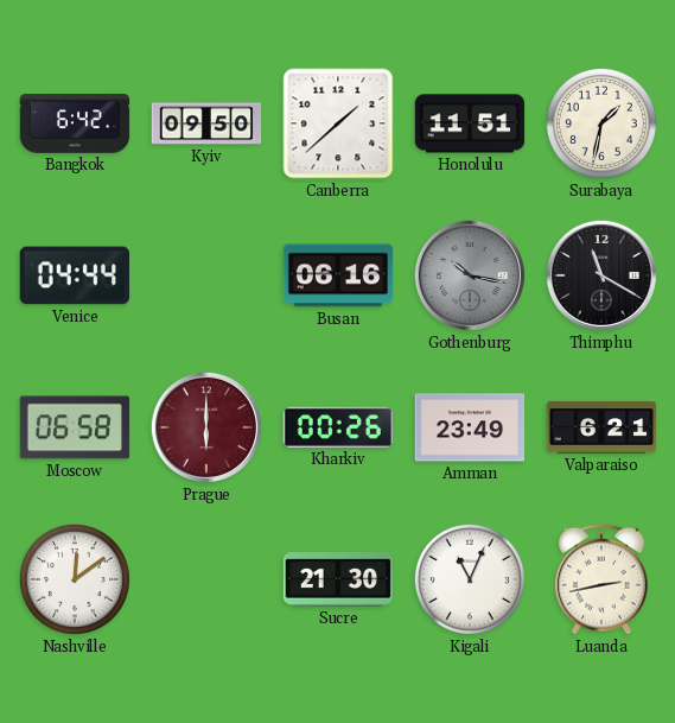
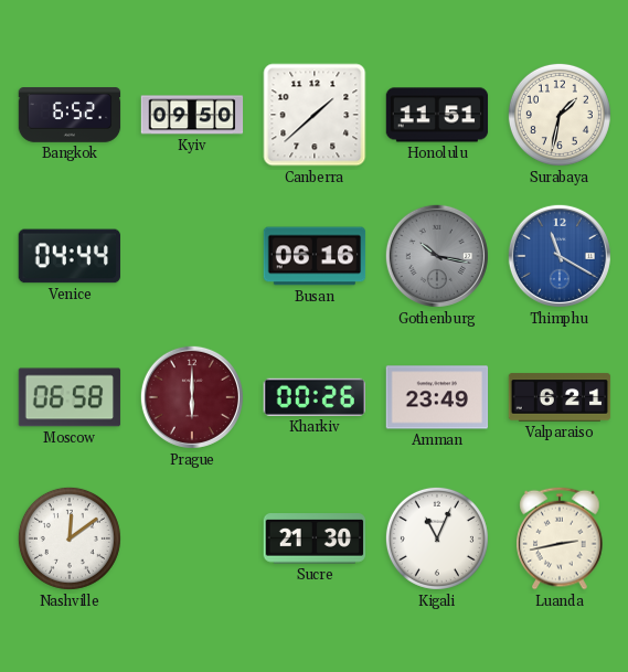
Bangkok: 6:42 -> 6:52
Thimphu dial: black -> blue
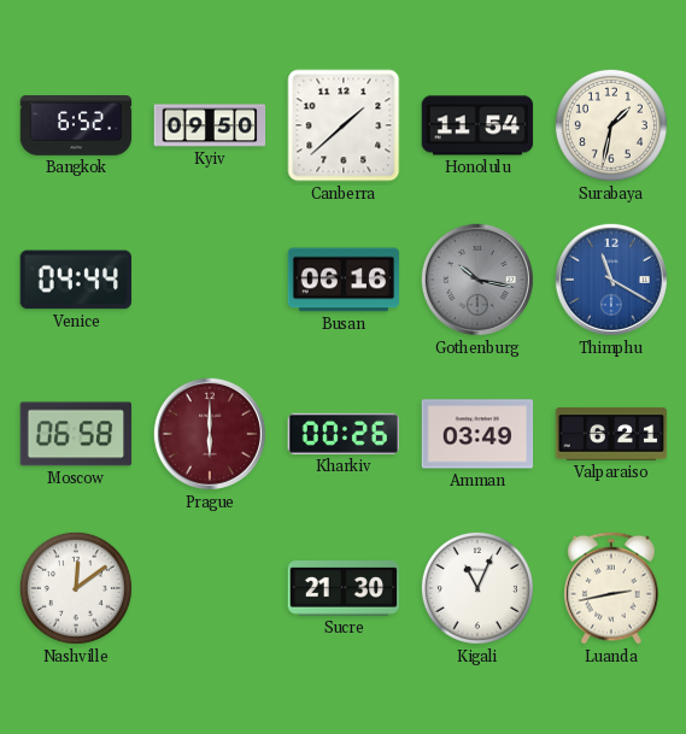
Honolulu: 11:51 -> 11:54
Amman: 23:49 -> 03:49
